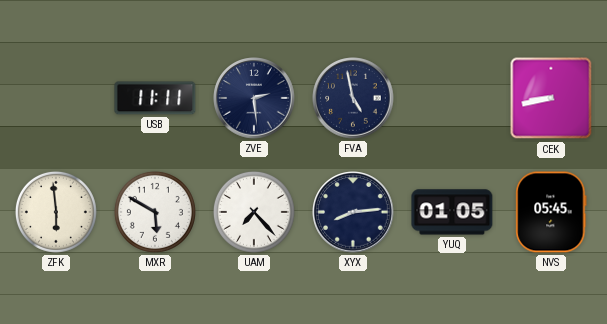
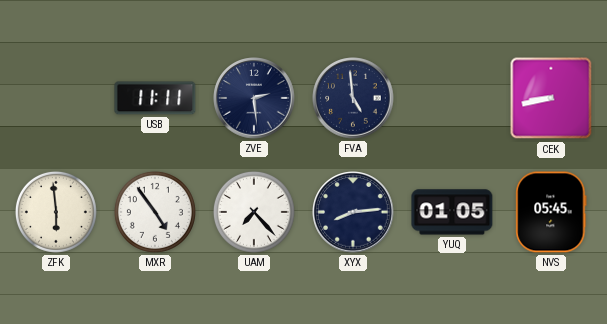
FVA: 4:58 -> 4:59
MXR: 5:50 -> 4:54
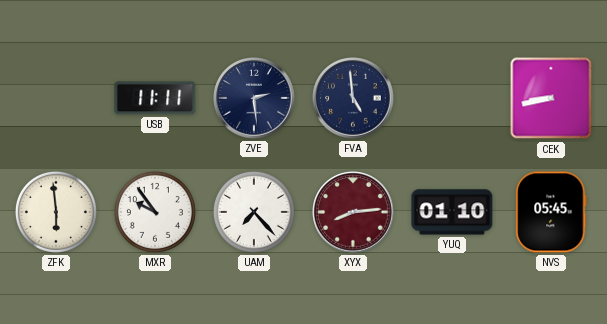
MXR: 4:54 -> 9:54
XYX dial: navy -> burgundy
YUQ: 01:05 -> 01:10
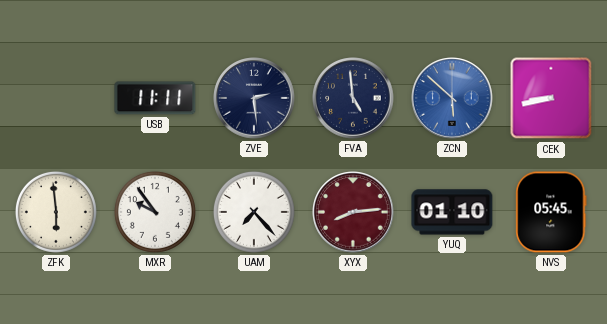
ZCN: none -> 5:52
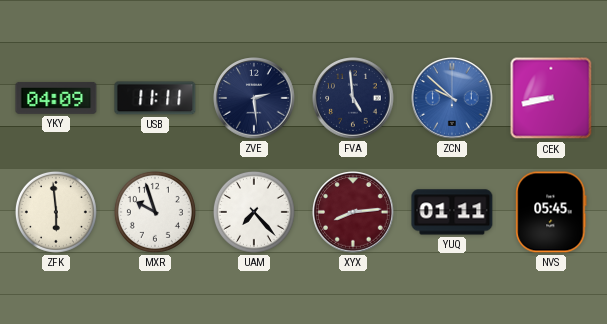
YKY: none -> 04:09
ZCN: 5:52 -> 9:52
MXR: 9:54 -> 9:57
YUQ: 01:10 -> 01:11
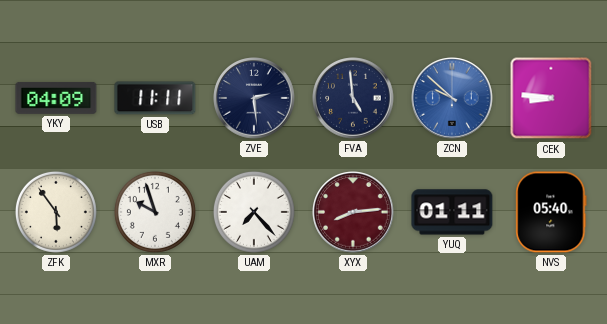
CEK: 8:43 -> 8:46
ZFK: 5:59 -> 5:54
NVS: 05:45 -> 05:40
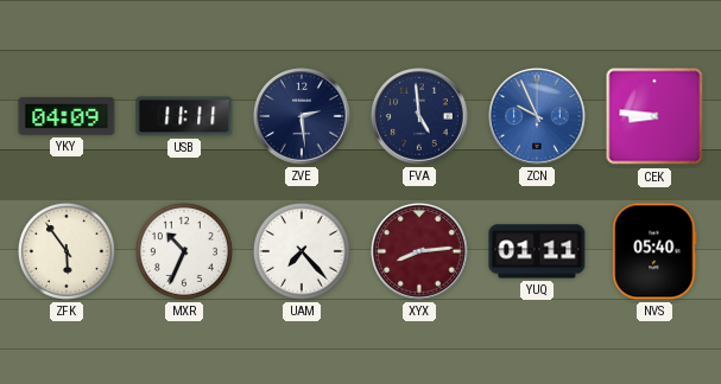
ZCN: 9:52 -> 9:56
MXR: 9:57 -> 10:34
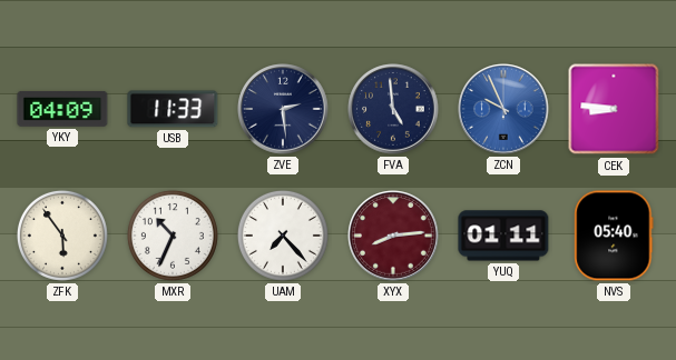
USB: 11:11 -> 11:33
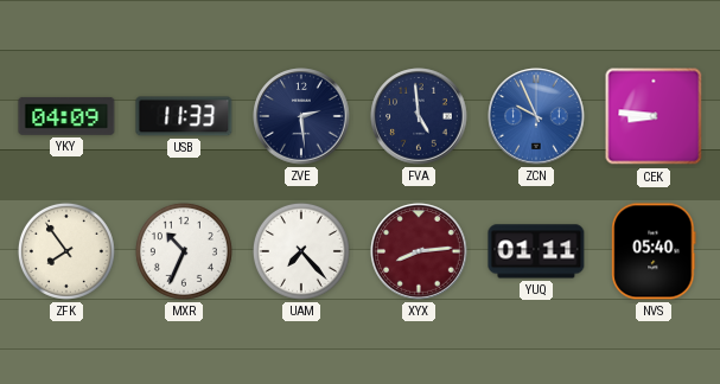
ZFK: 5:54 -> 7:54
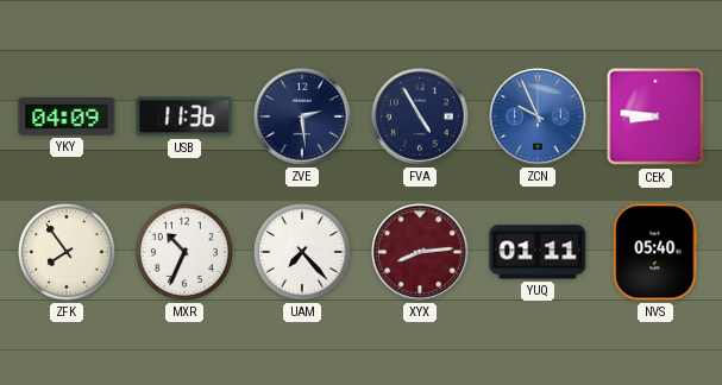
USB: 11:33 -> 11:36
FVA: 4:59 -> 4:55
